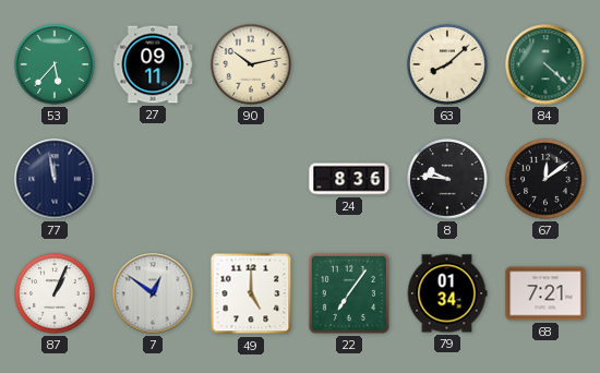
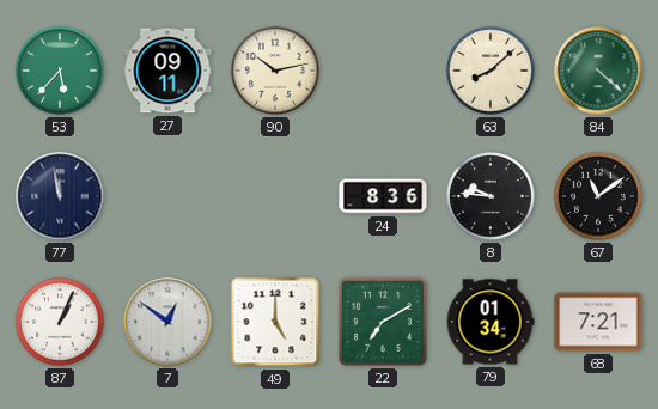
67: 12:09 -> 11:09
22: 7:06 -> 7:10
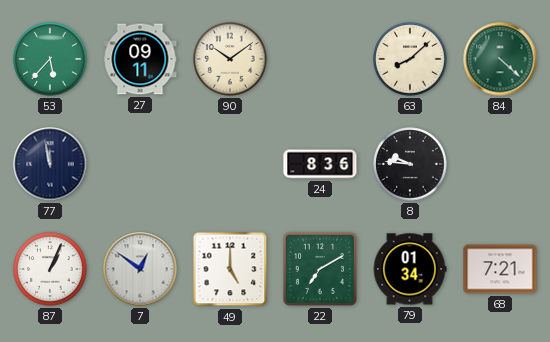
90: 10:13 -> 10:09
67: 11:09 -> none
